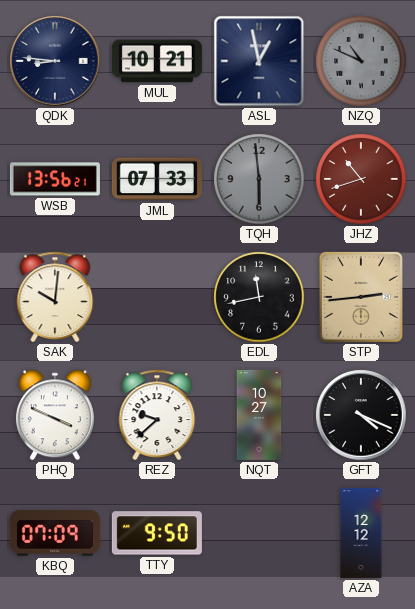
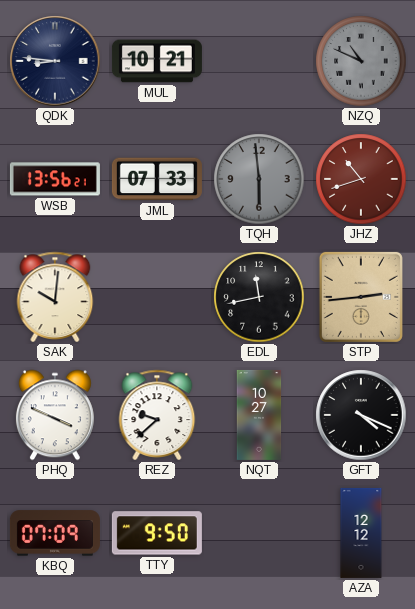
ASL: 12:58 -> none
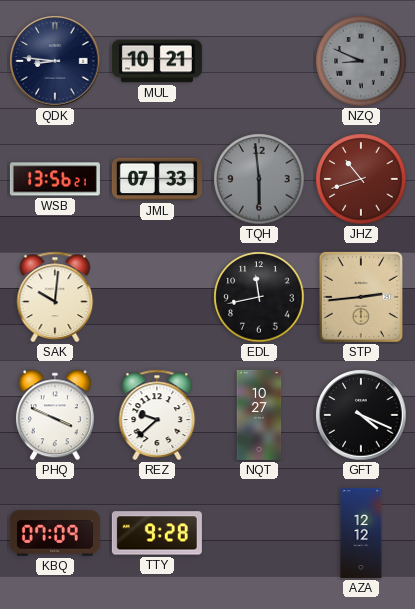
NZQ: 10:49 -> 8:49
TTY: 9:50 -> 9:28
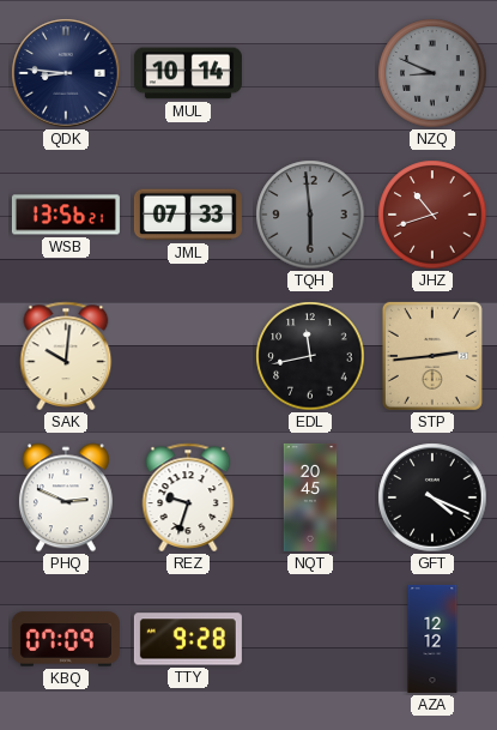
MUL: 10:21 -> 10:14
PHQ: 3:49 -> 2:49
REZ: 9:38 -> 9:33
NQT: 10:27 -> 20:45
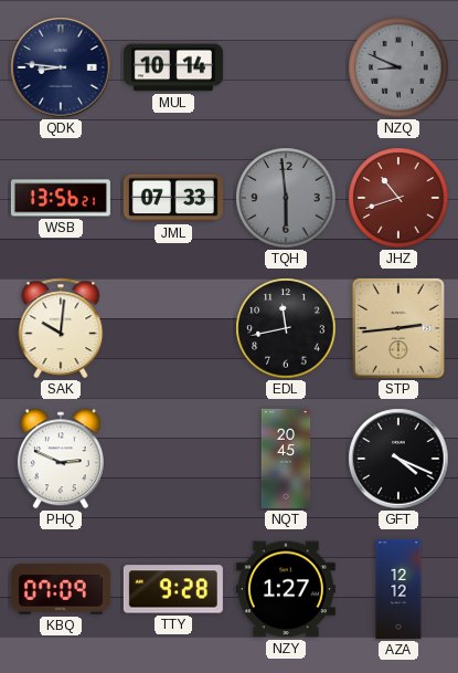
REZ: 9:33 -> none
NZY: none -> 1:27
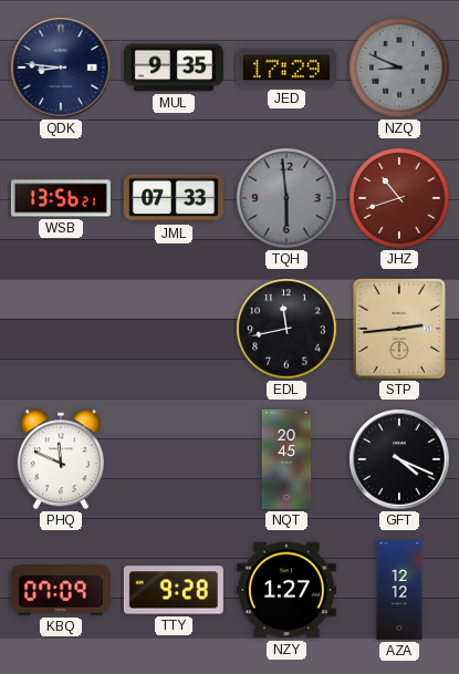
MUL: 10:14 -> 9:35
JED: none -> 17:29
SAK: 10:01 -> none
PHQ: 2:49 -> 11:49
